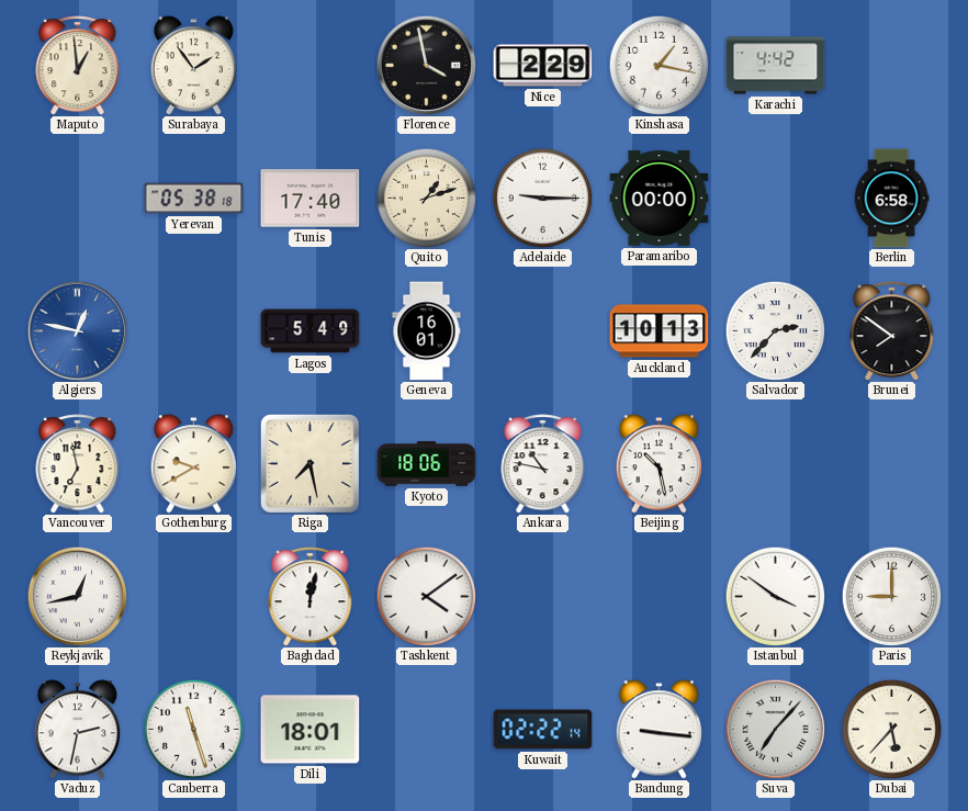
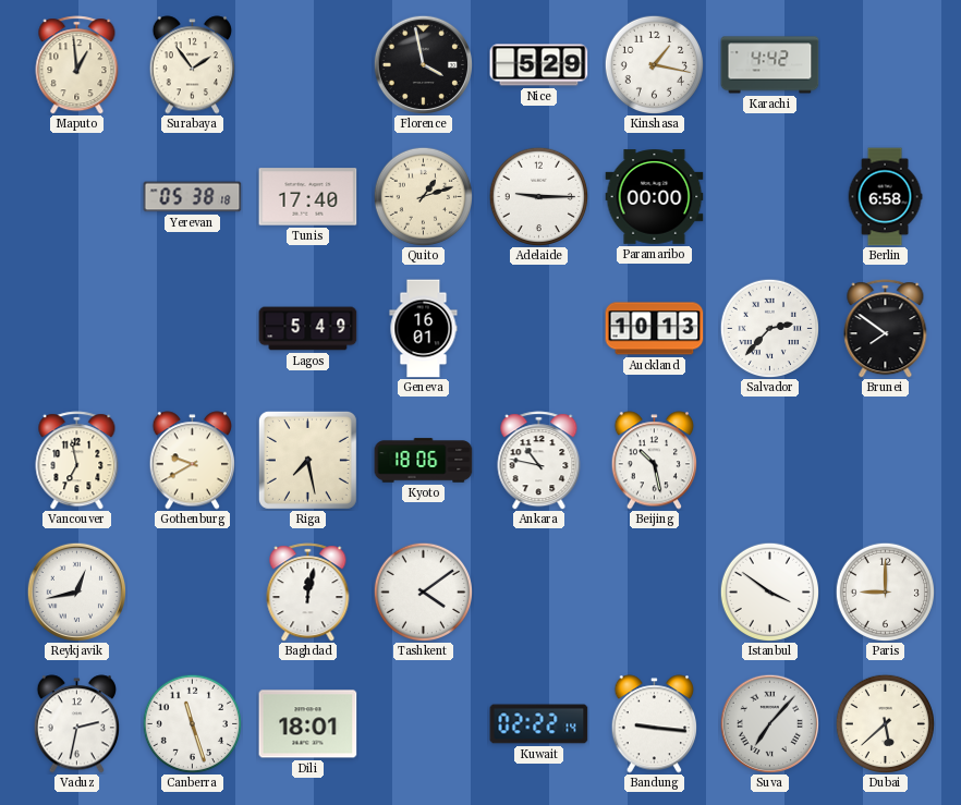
Nice: 2:29 -> 5:29
Algiers: 12:47 -> none
Dubai: 5:37 -> 5:38
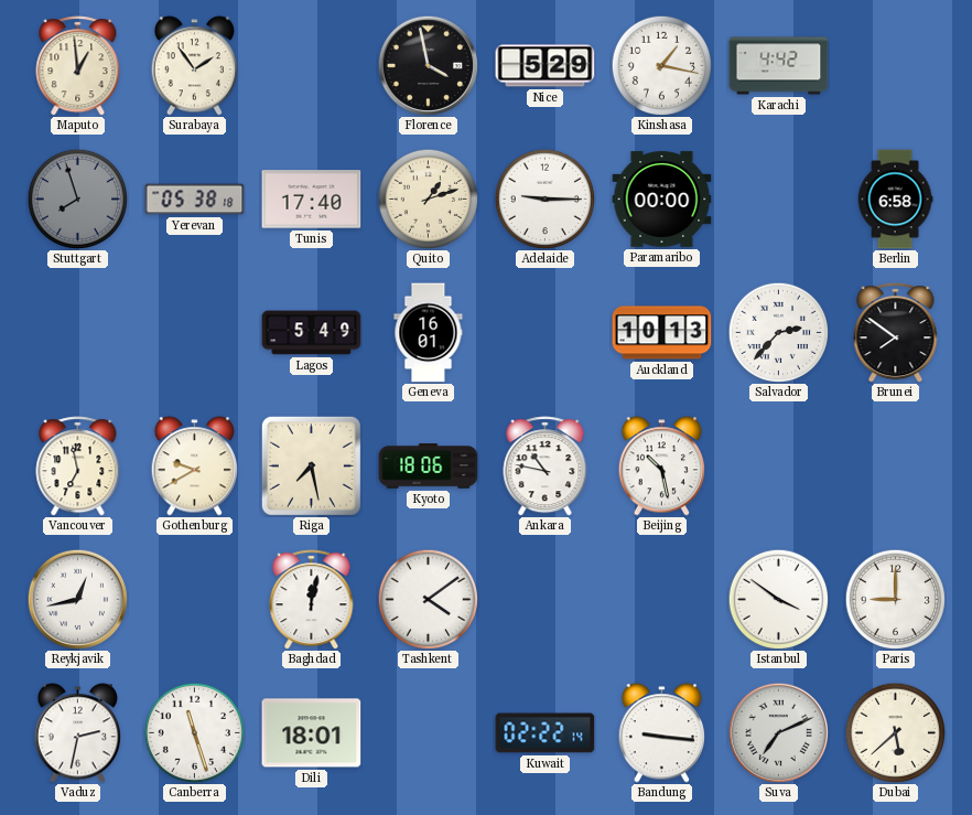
Stuttgart: none -> 7:57
Suva: 7:07 -> 7:11
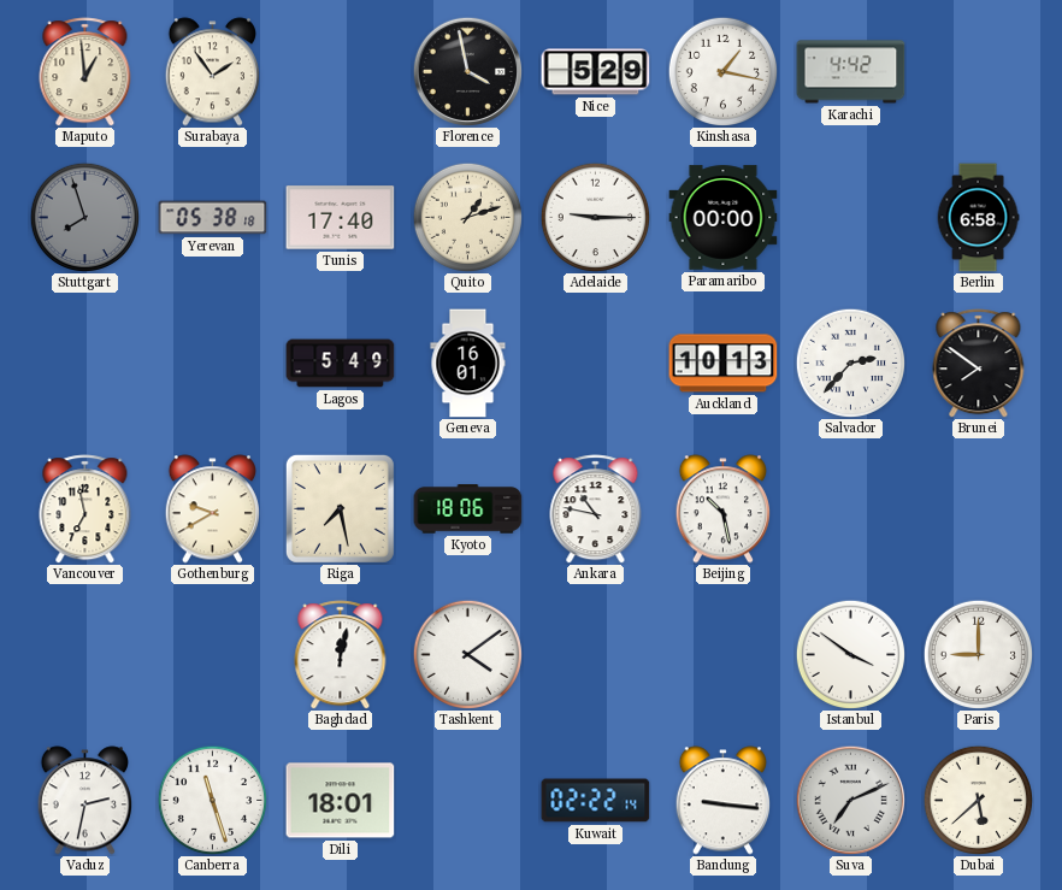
Reykjavik: 12:43 -> none
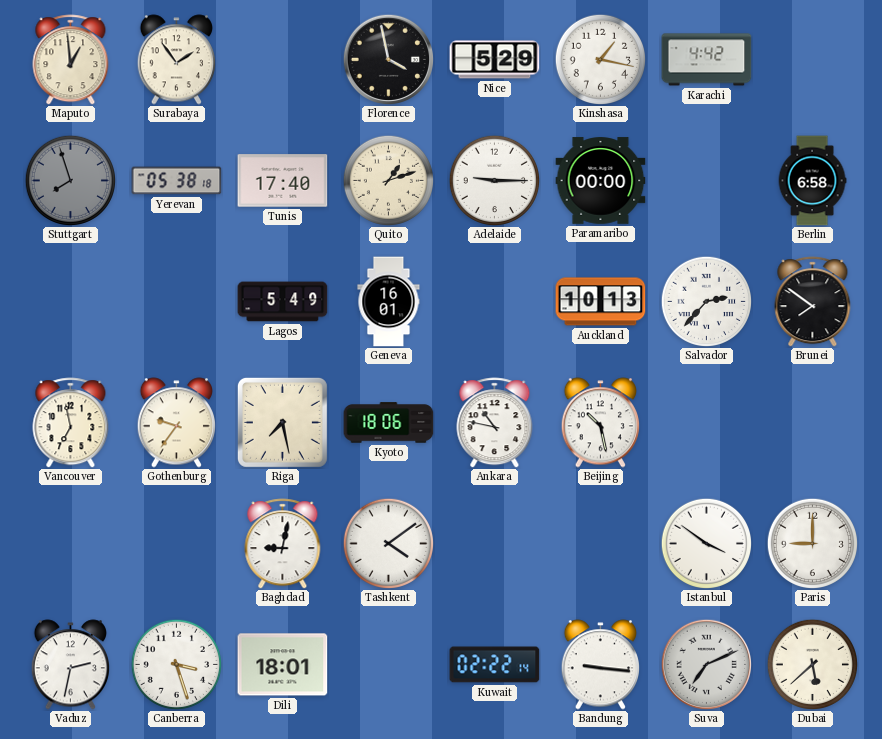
Gothenburg: 9:40 -> 9:36
Baghdad: 12:02 -> 9:02
Canberra: 11:27 -> 3:27
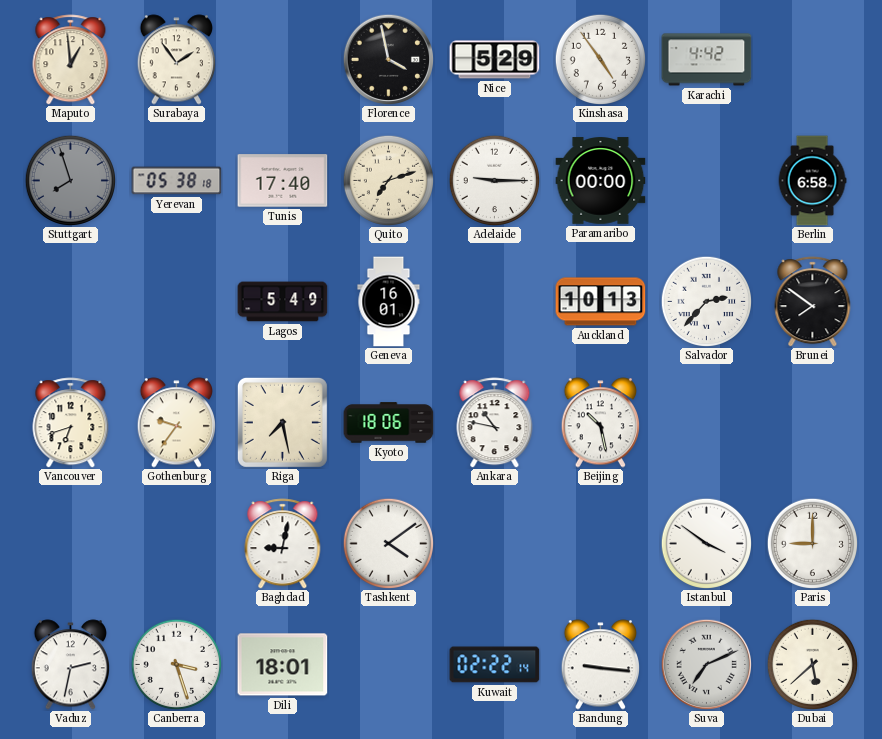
Kinshasa: 1:17 -> 4:54
Quito: 1:12 -> 7:12
Vancouver: 6:58 -> 6:42
